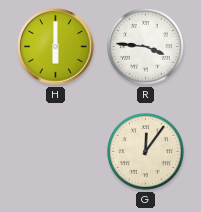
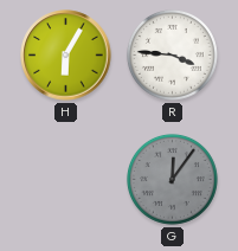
H: 6:00 -> 6:05
G dial: cream -> grey
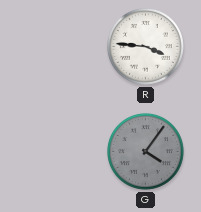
H: 6:05 -> none
G: 12:06 -> 4:06
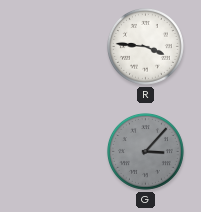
G: 4:06 -> 3:07
